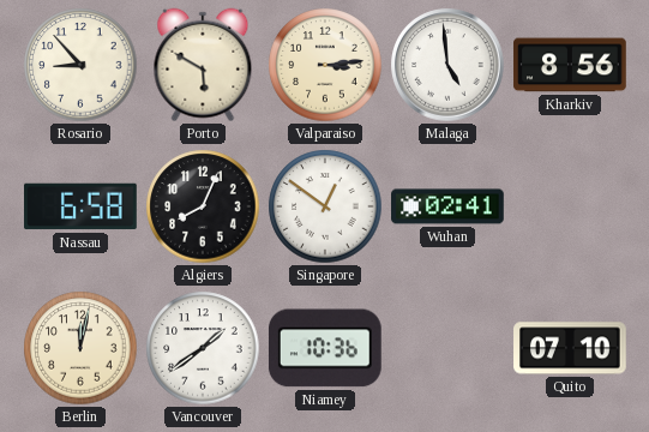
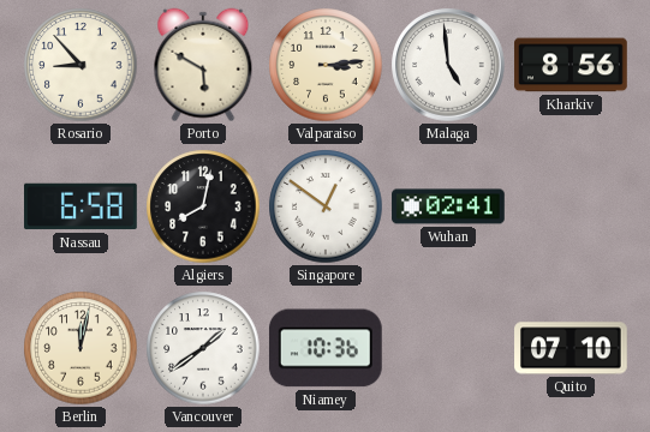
Algiers: 8:04 -> 8:02
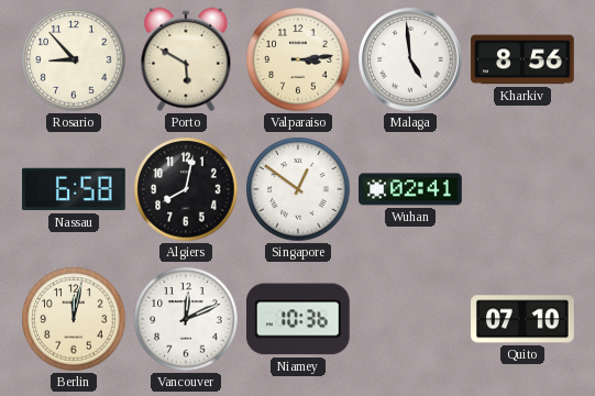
Vancouver: 1:39 -> 12:11
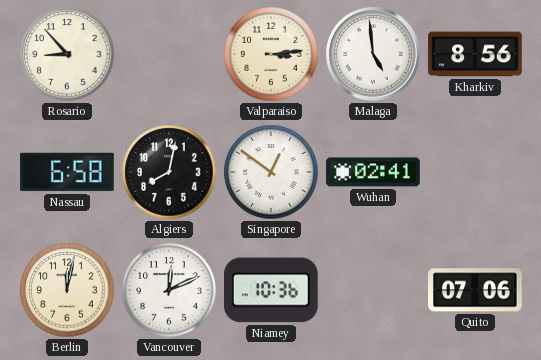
Porto: 5:50 -> none
Quito: 07:10 -> 07:06
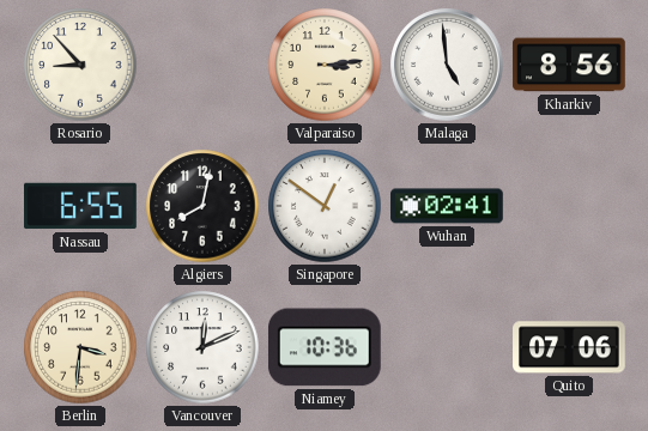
Nassau: 6:58 -> 6:55
Berlin: 12:02 -> 3:31
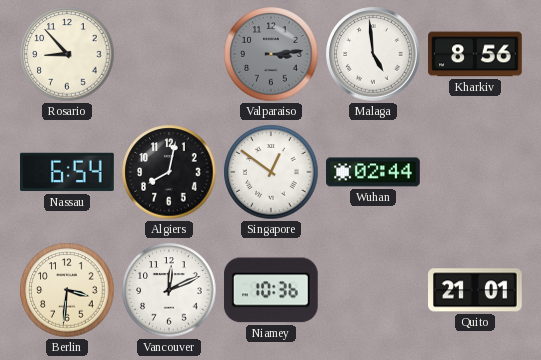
Valparaiso dial: cream -> grey
Nassau: 6:55 -> 6:54
Wuhan: 02:41 -> 02:44
Quito: 07:06 -> 21:01
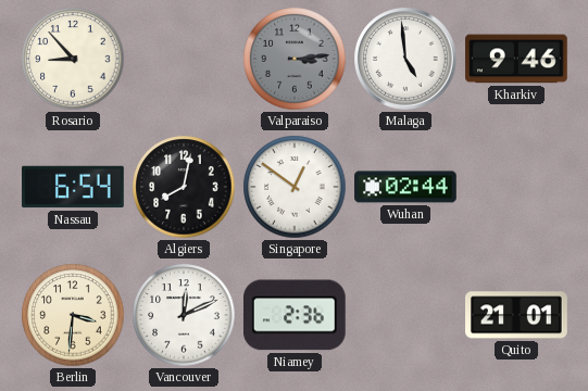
Kharkiv: 8:56 -> 9:46
Niamey: 10:36 -> 2:36
